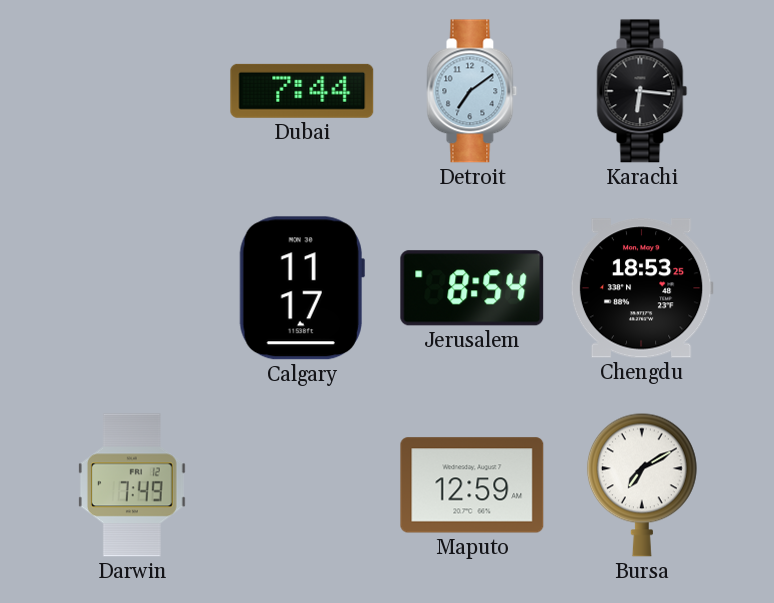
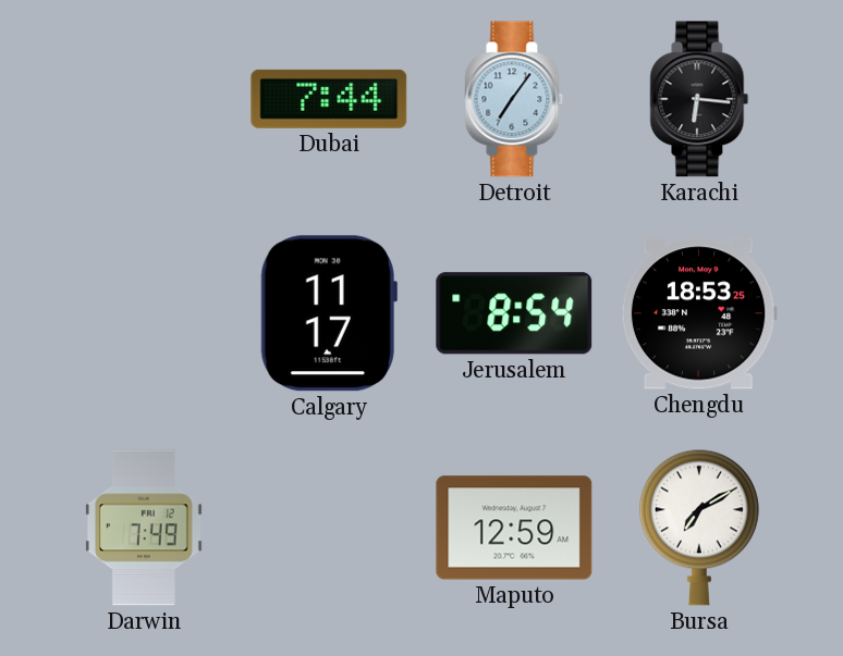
Detroit: 7:09 -> 7:06
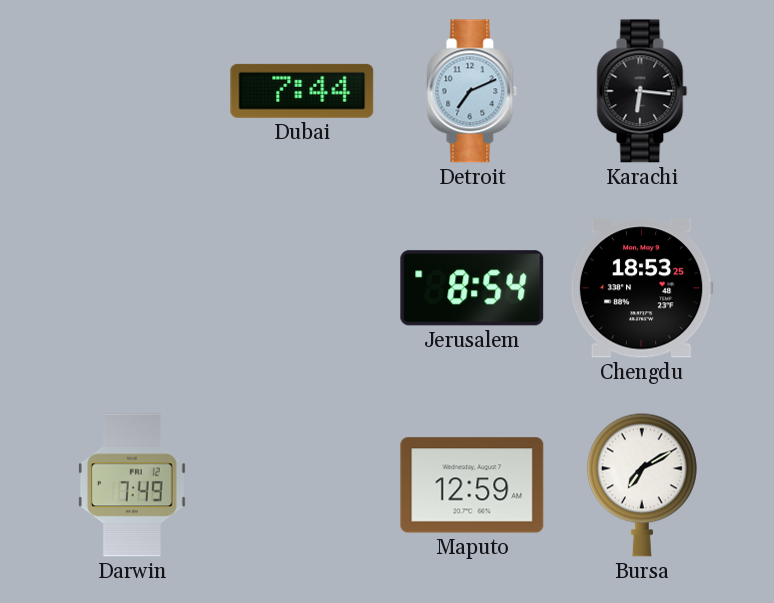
Detroit: 7:06 -> 7:11
Calgary: 11:17 -> none
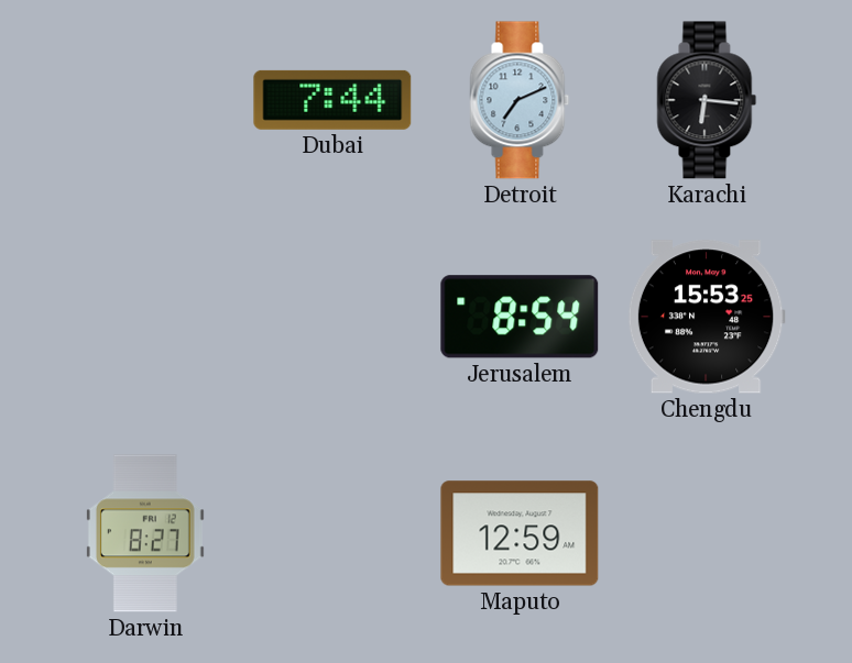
Chengdu: 18:53 -> 15:53
Darwin: 7:49 -> 8:27
Bursa: 7:10 -> none
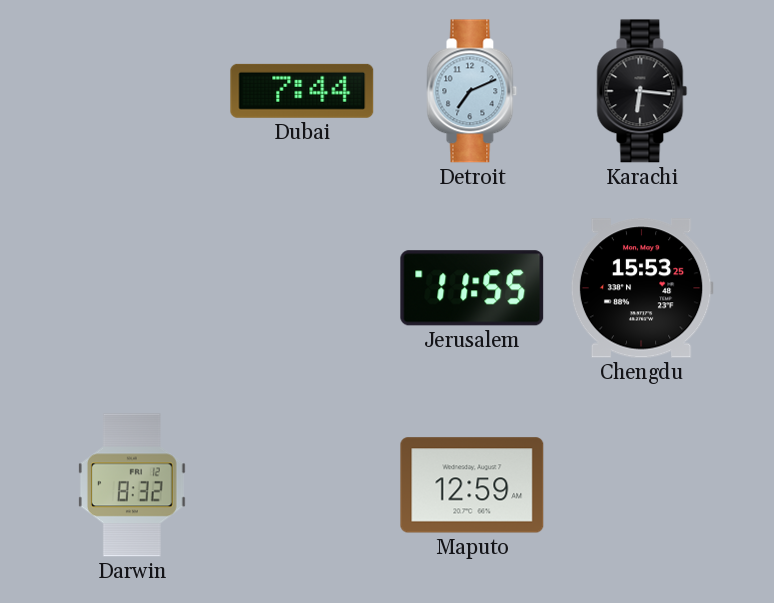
Jerusalem: 8:54 -> 11:55
Darwin: 8:27 -> 8:32
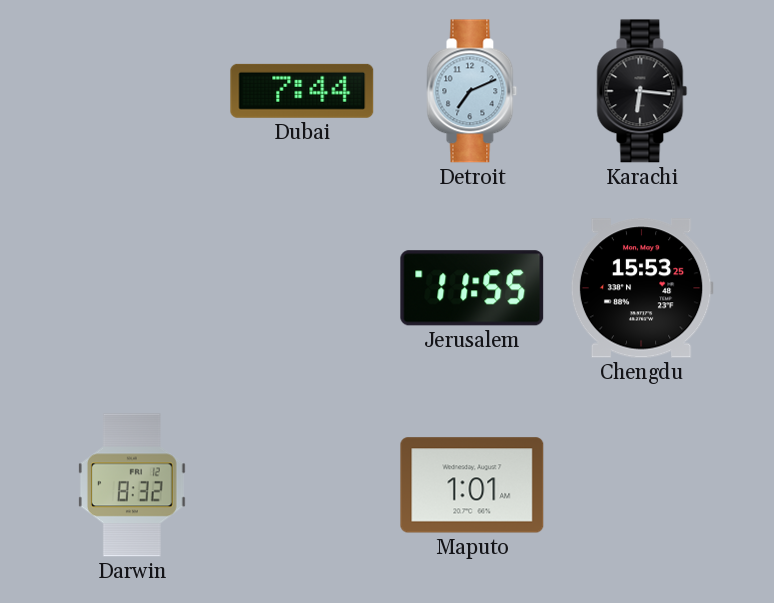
Maputo: 12:59 -> 1:01
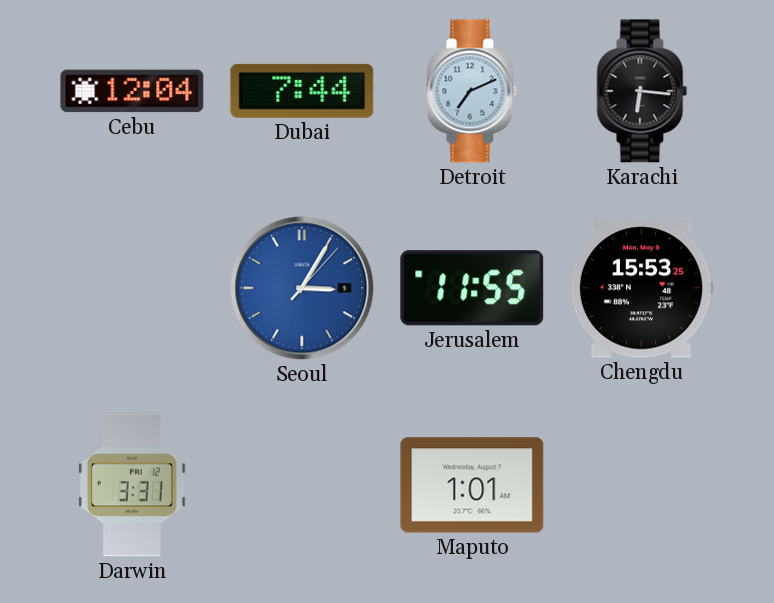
Cebu: none -> 12:04
Seoul: none -> 3:05
Darwin: 8:32 -> 3:31
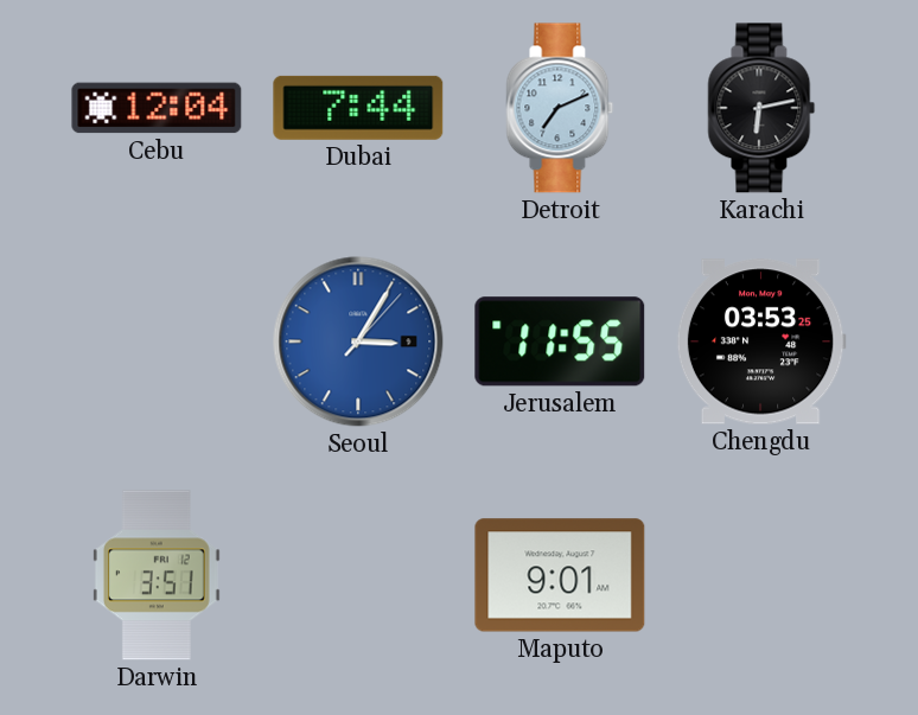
Karachi: 6:16 -> 6:13
Chengdu: 15:53 -> 03:53
Darwin: 3:31 -> 3:51
Maputo: 1:01 -> 9:01
